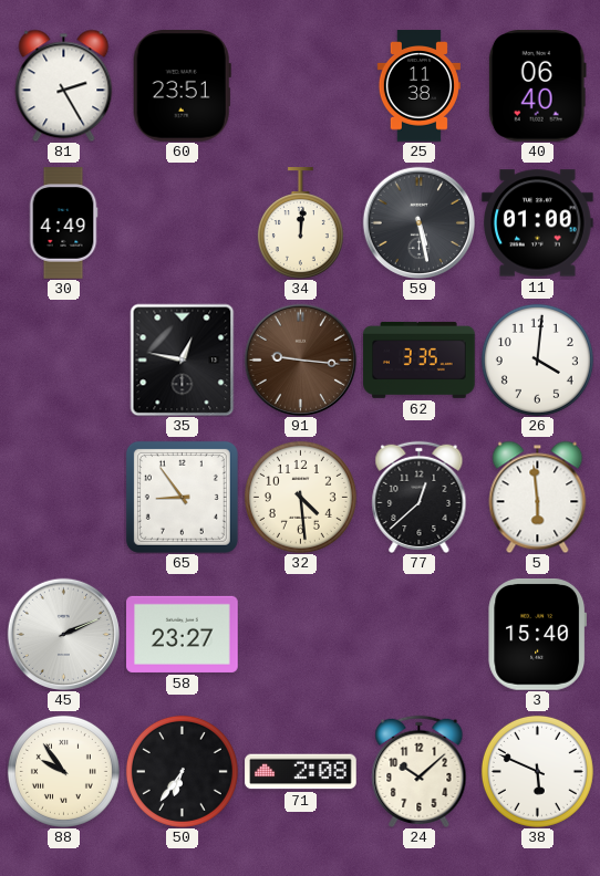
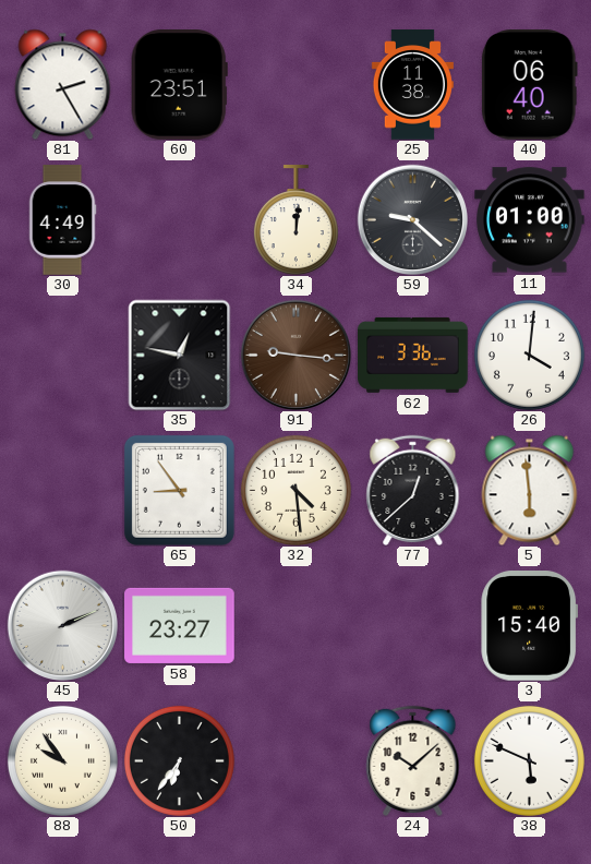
59: 5:28 -> 9:22
62: 3:35 -> 3:36
71: 2:08 -> none
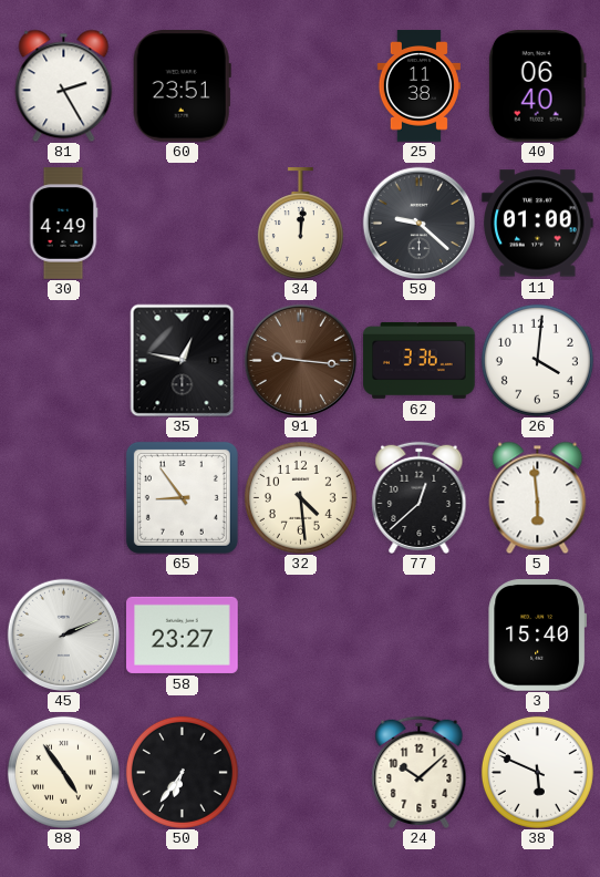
88: 9:54 -> 4:54
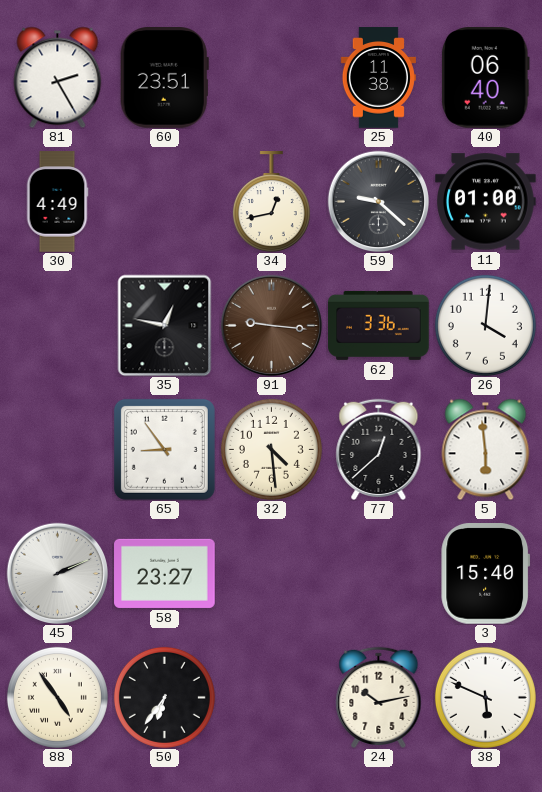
34: 12:01 -> 12:43
24: 10:08 -> 10:13
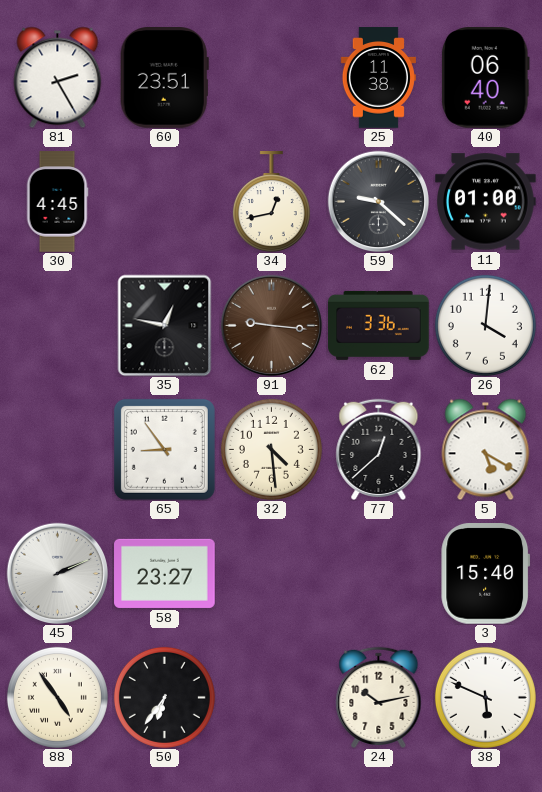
30: 4:49 -> 4:45
5: 5:59 -> 5:20
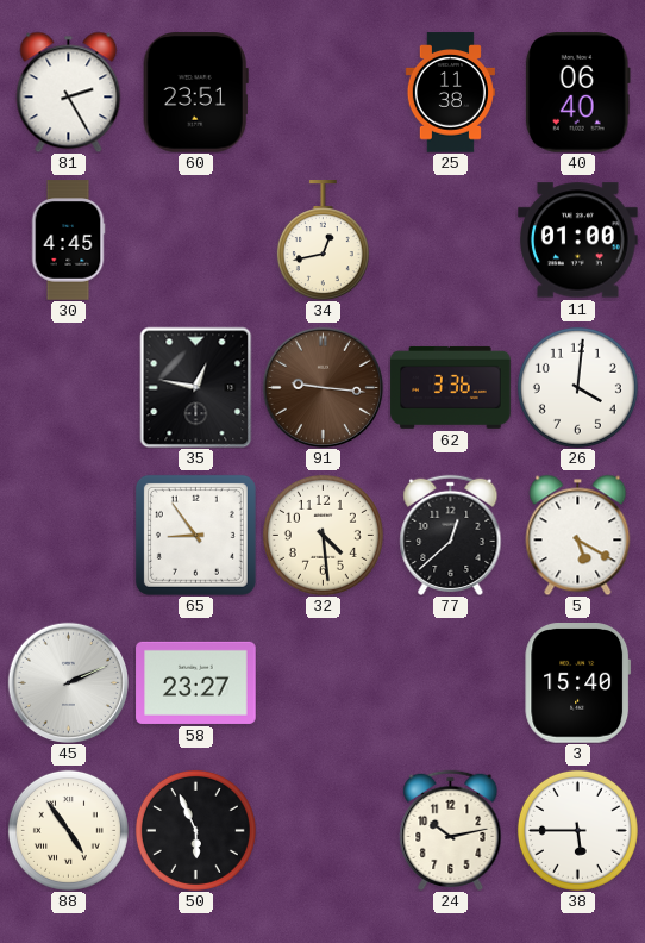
59: 9:22 -> none
50: 6:36 -> 5:56
38: 5:49 -> 5:45
